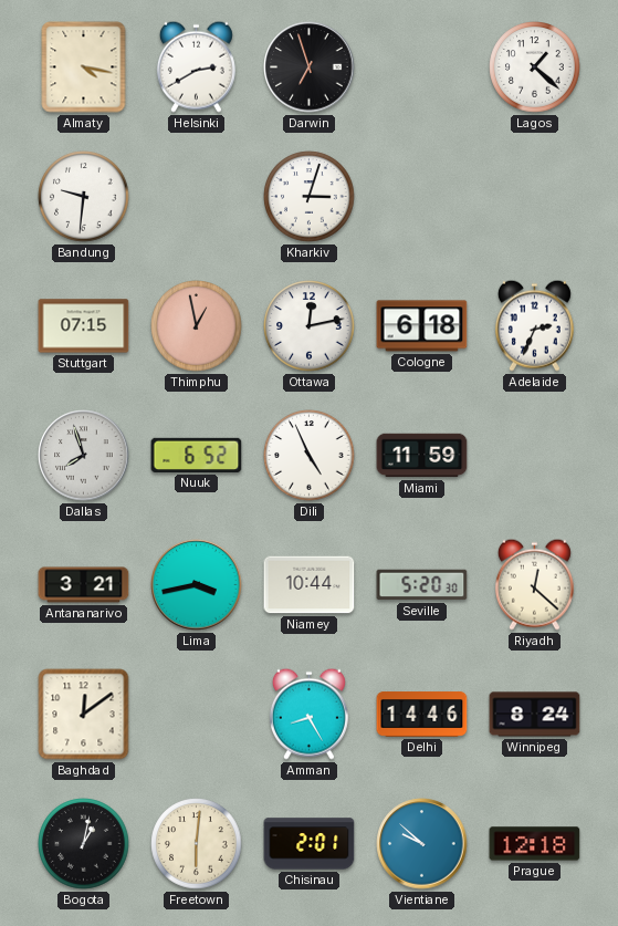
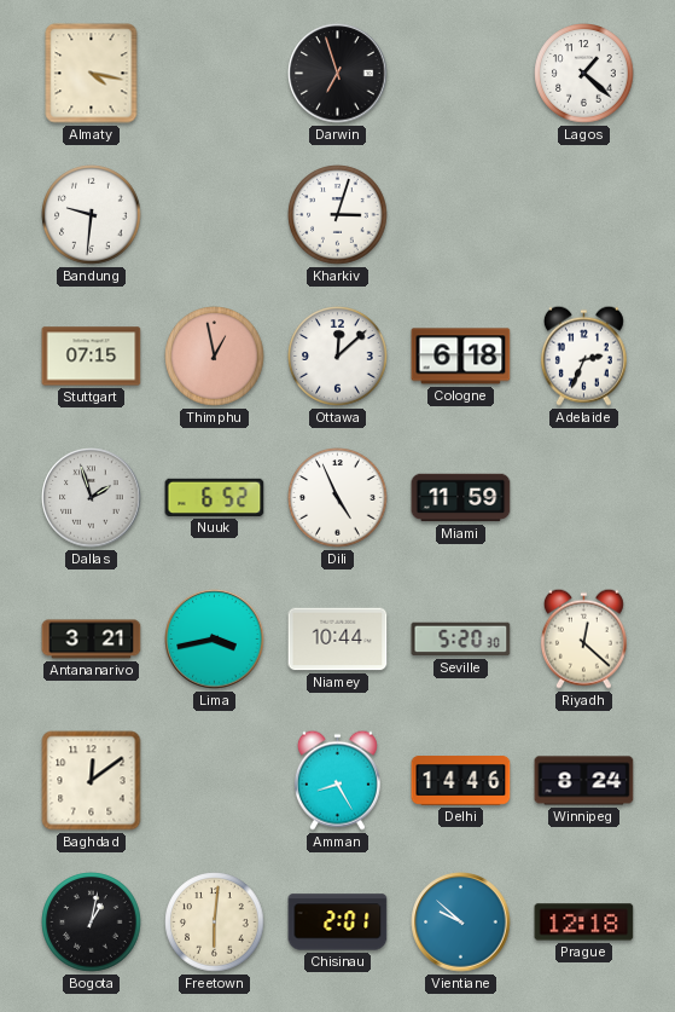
Helsinki: 2:40 -> none
Ottawa: 12:13 -> 12:08
Dallas: 7:57 -> 1:57
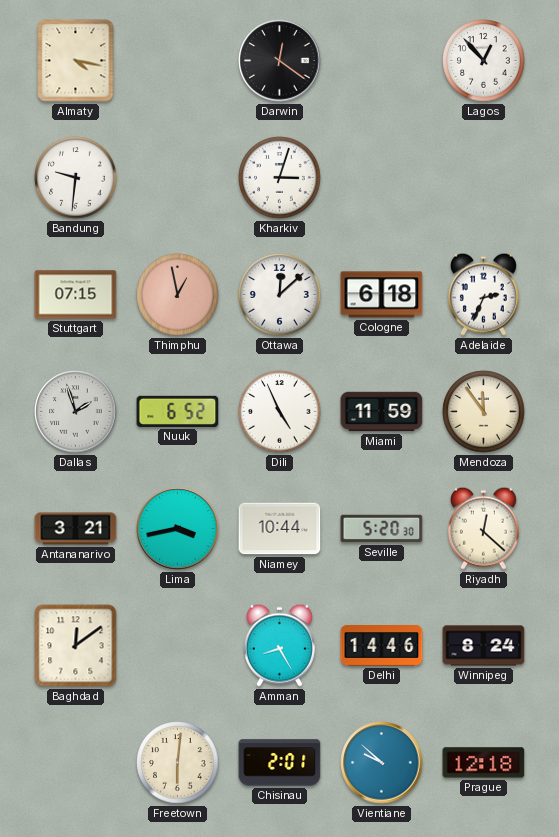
Darwin: 6:57 -> 12:21
Lagos: 1:22 -> 12:53
Mendoza: none -> 11:54
Bogota: 1:02 -> none
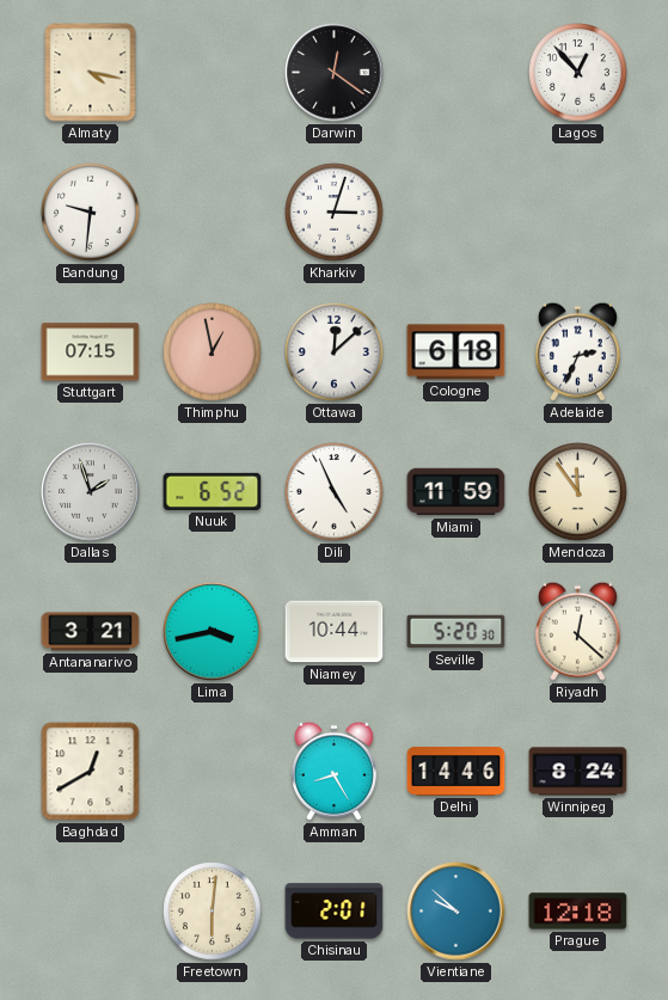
Baghdad: 12:09 -> 12:40
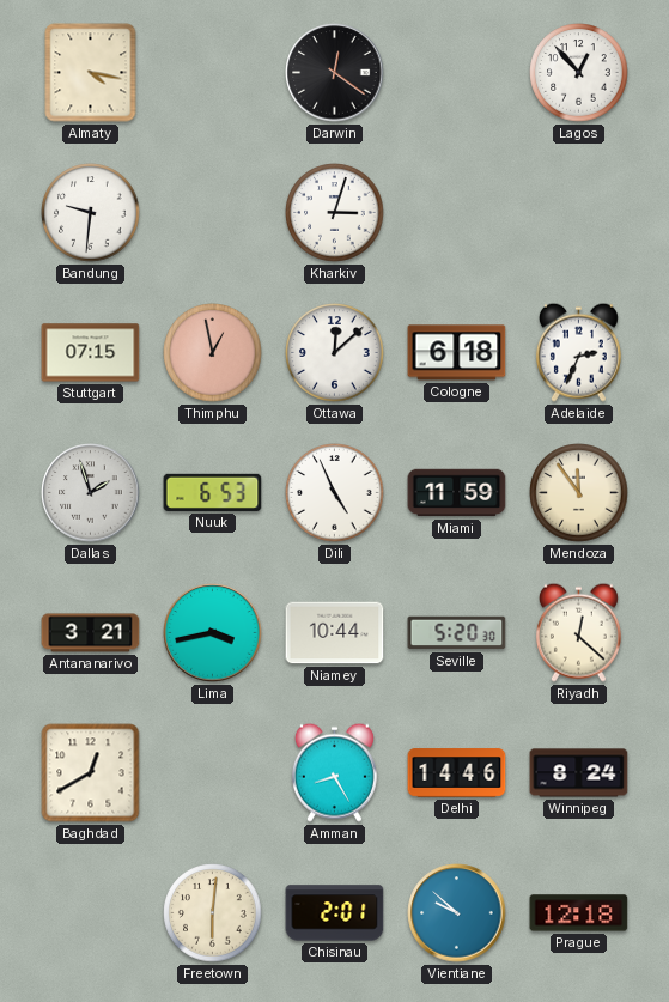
Nuuk: 6:52 -> 6:53
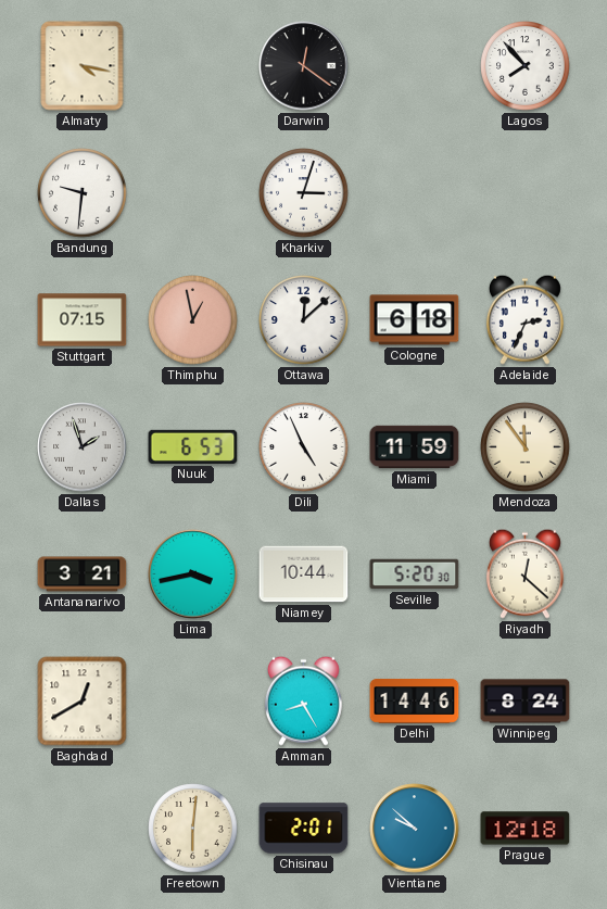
Lagos: 12:53 -> 7:53
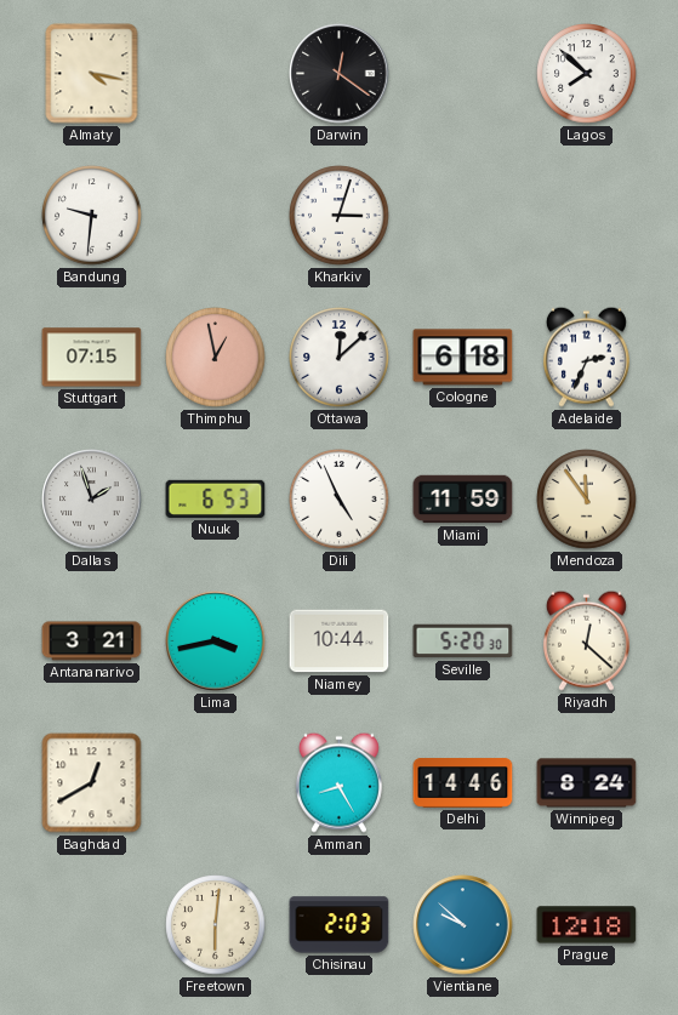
Lagos: 7:53 -> 7:52
Chisinau: 2:01 -> 2:03
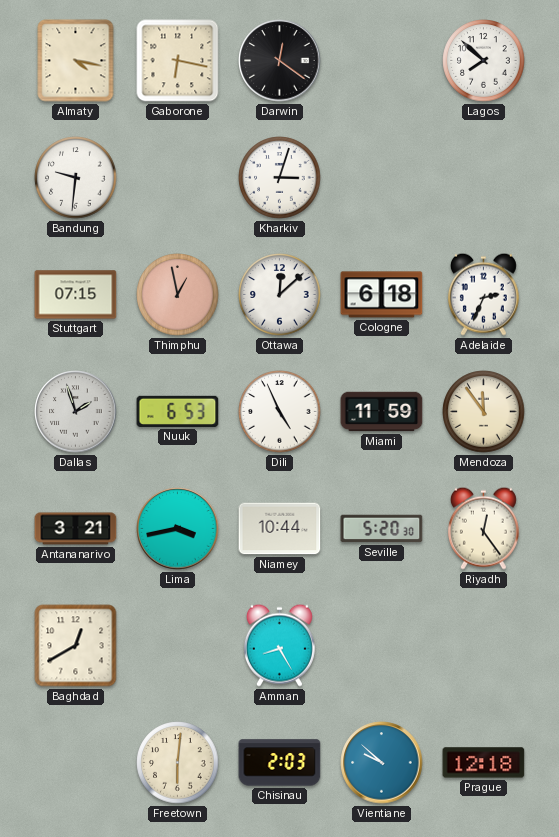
Gaborone: none -> 6:17
Riyadh: 12:22 -> 12:24
Delhi: 14:46 -> none
Winnipeg: 8:24 -> none
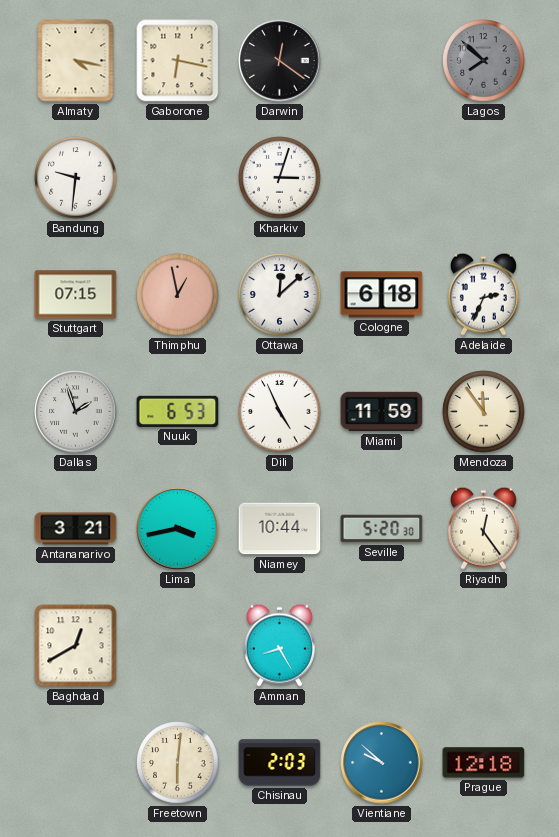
Lagos dial: white -> grey
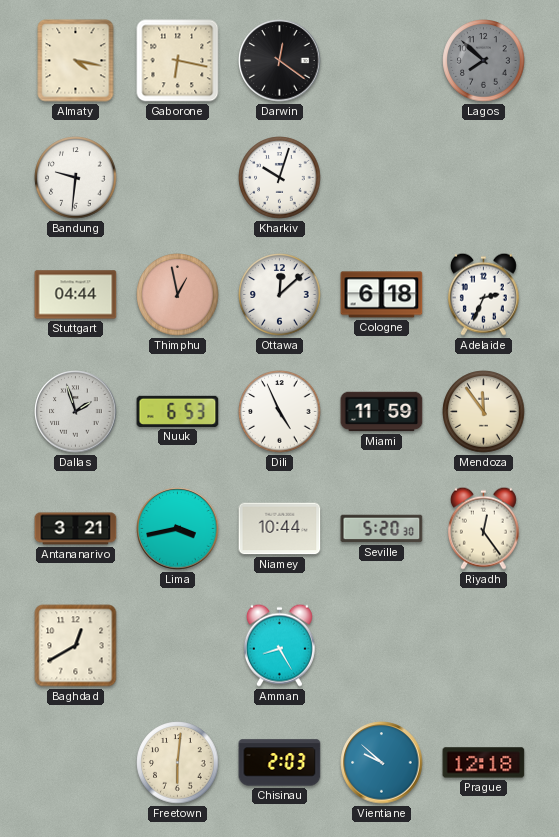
Kharkiv: 3:03 -> 10:03
Stuttgart: 07:15 -> 04:44
